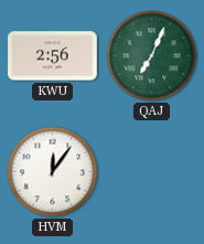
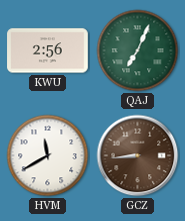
HVM: 12:06 -> 11:40
GCZ: none -> 8:44
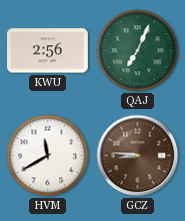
GCZ: 8:44 -> 8:46
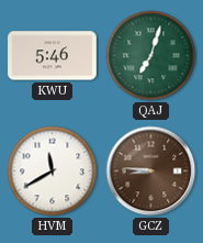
KWU: 2:56 -> 5:46
QAJ: 7:04 -> 7:03
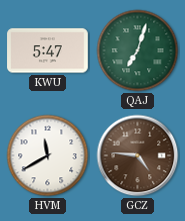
KWU: 5:46 -> 5:47
GCZ: 8:46 -> 4:46
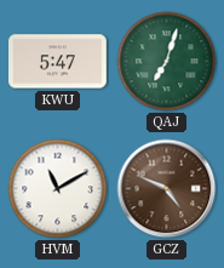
HVM: 11:40 -> 11:10
GCZ: 4:46 -> 4:49
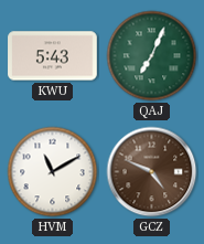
KWU: 5:47 -> 5:43
QAJ: 7:03 -> 7:04
